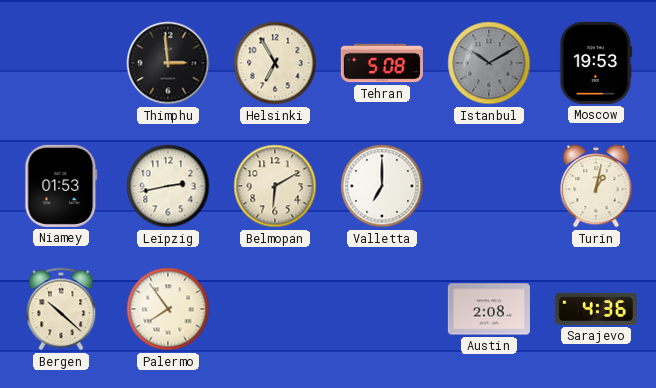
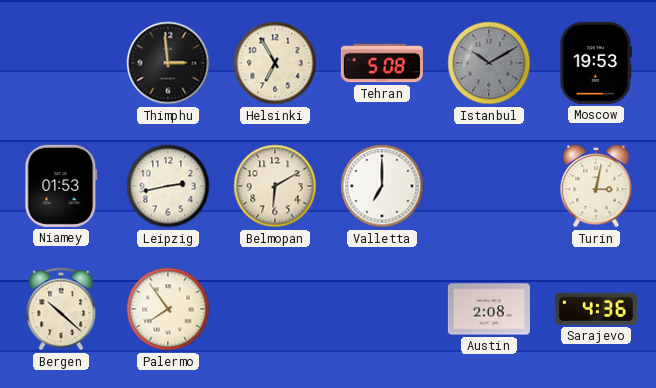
Turin: 1:02 -> 3:02
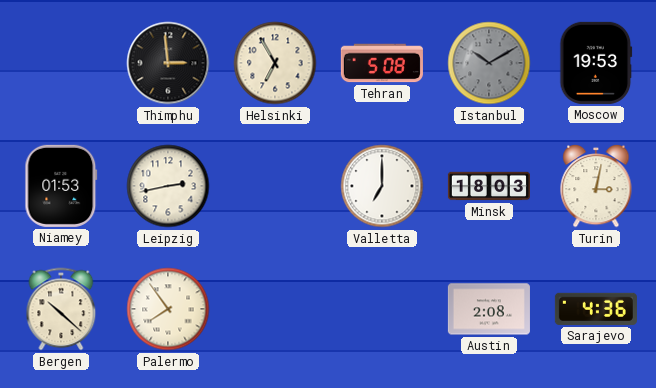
Belmopan: 6:10 -> none
Minsk: none -> 18:03
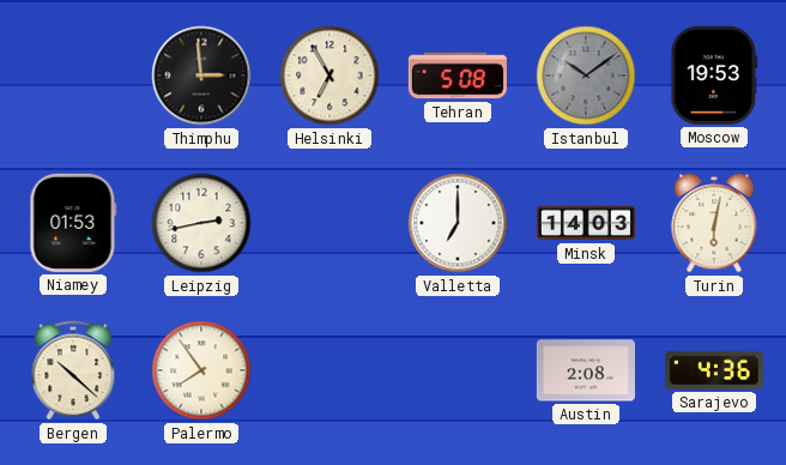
Istanbul: 10:10 -> 10:09
Minsk: 18:03 -> 14:03
Turin: 3:02 -> 6:02
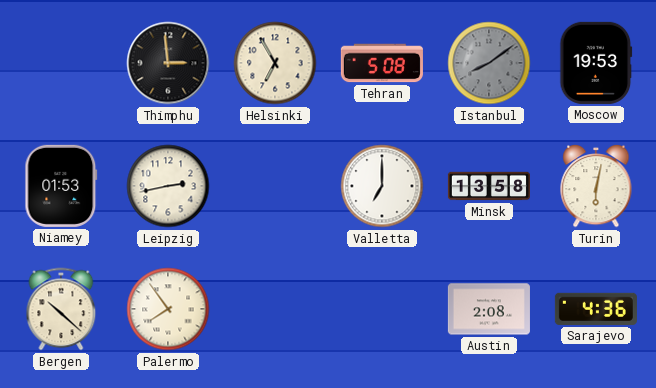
Istanbul: 10:09 -> 8:09
Minsk: 14:03 -> 13:58
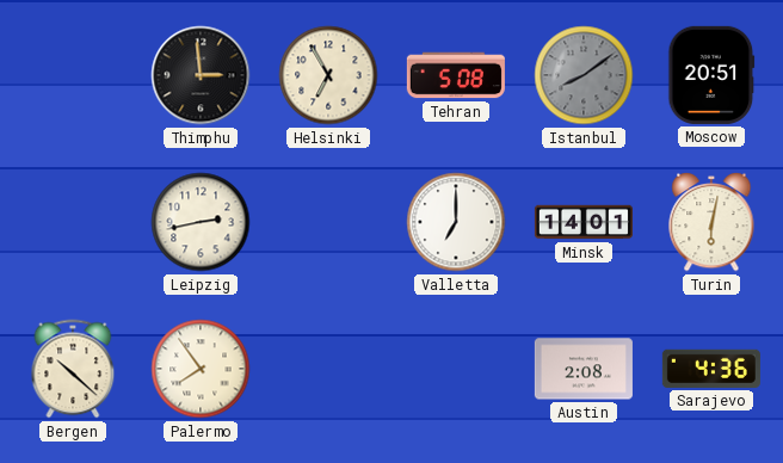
Moscow: 19:53 -> 20:51
Niamey: 01:53 -> none
Minsk: 13:58 -> 14:01
